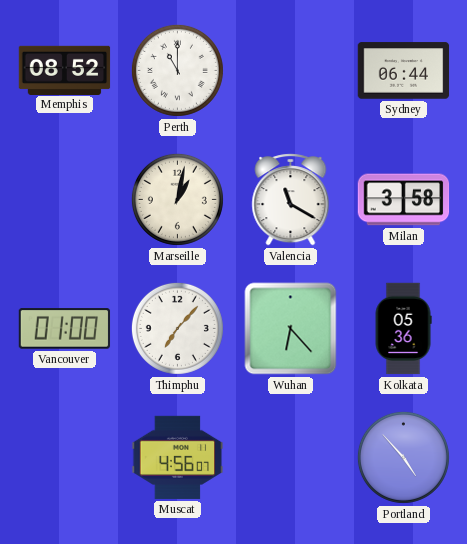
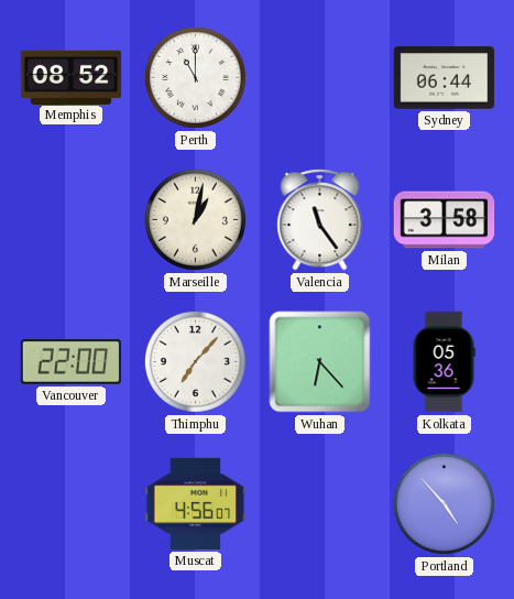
Valencia: 11:20 -> 11:24
Vancouver: 01:00 -> 22:00
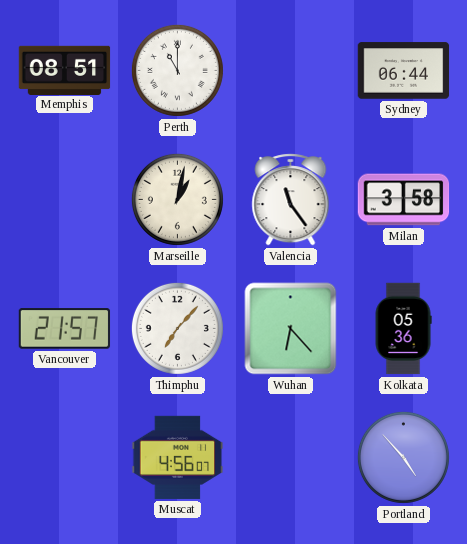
Memphis: 08:52 -> 08:51
Vancouver: 22:00 -> 21:57
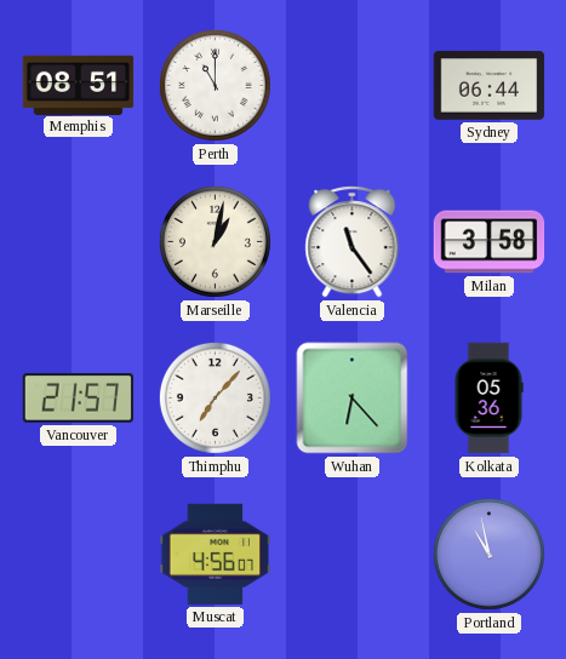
Portland: 4:53 -> 10:58
